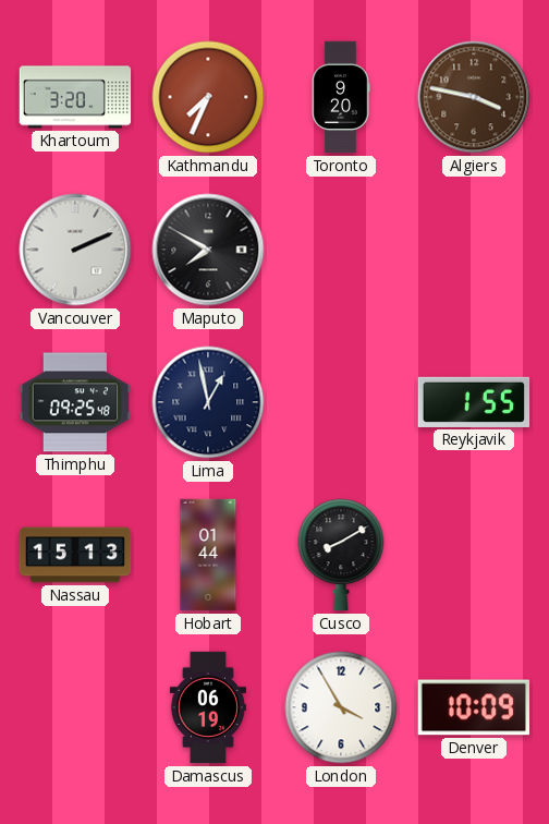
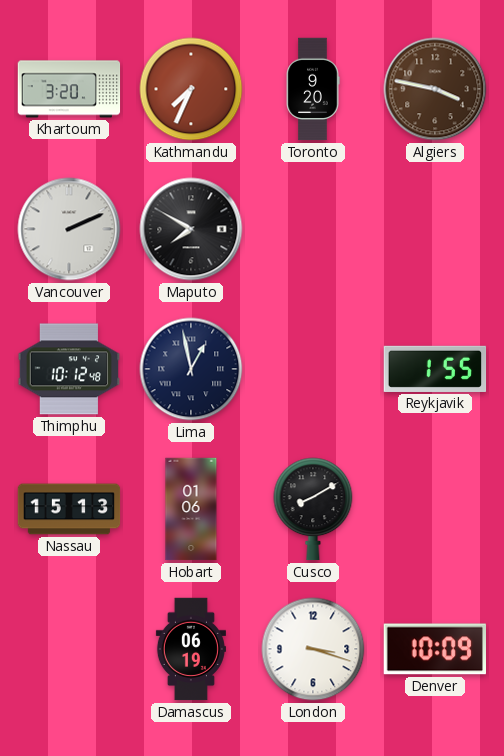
Thimphu: 09:25 -> 10:12
Hobart: 01:44 -> 01:06
London: 3:55 -> 3:18
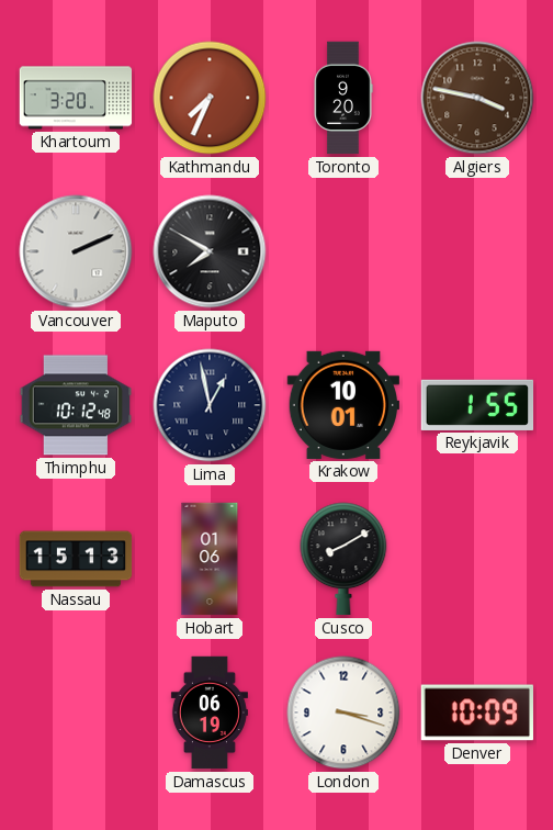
Krakow: none -> 10:01
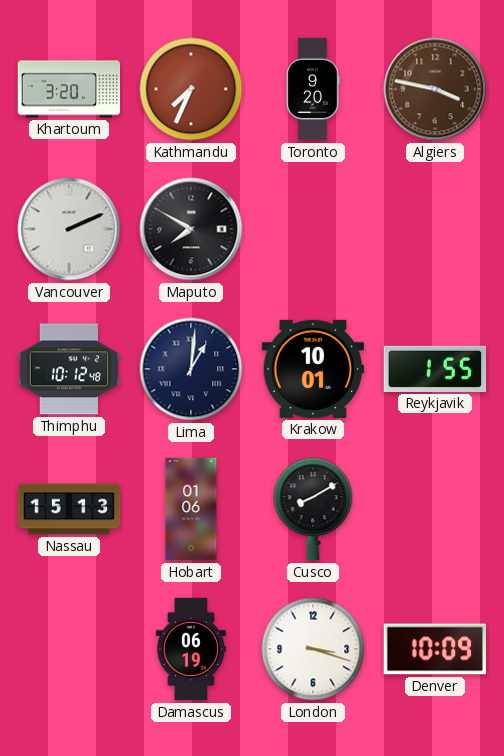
Lima: 12:58 -> 1:01
